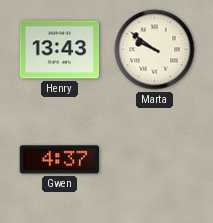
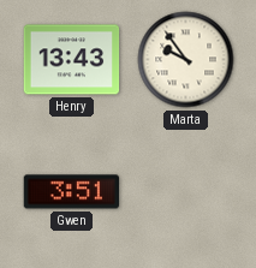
Marta: 9:51 -> 9:54
Gwen: 4:37 -> 3:51
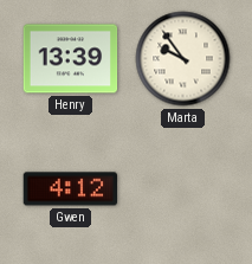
Henry: 13:43 -> 13:39
Gwen: 3:51 -> 4:12
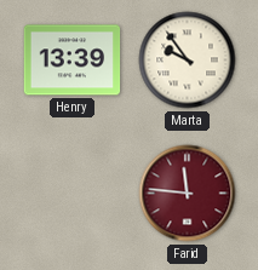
Gwen: 4:12 -> none
Farid: none -> 11:46
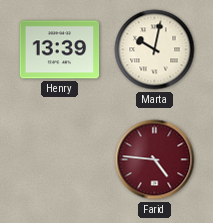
Marta: 9:54 -> 10:02
Farid: 11:46 -> 4:46
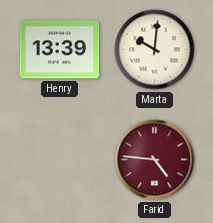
Marta: 10:02 -> 10:01
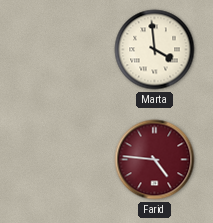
Henry: 13:39 -> none
Marta: 10:01 -> 3:59
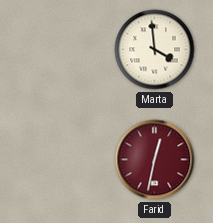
Farid: 4:46 -> 12:32
